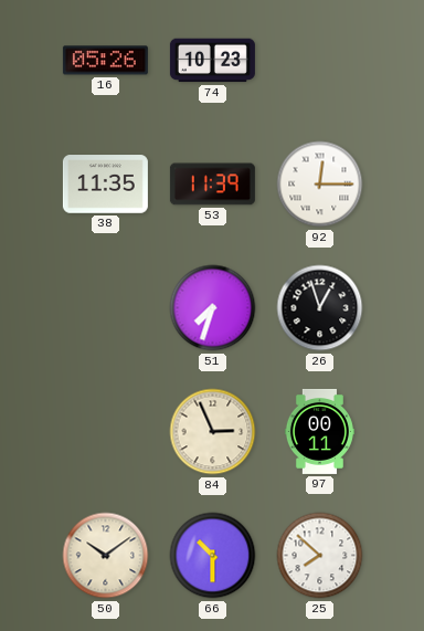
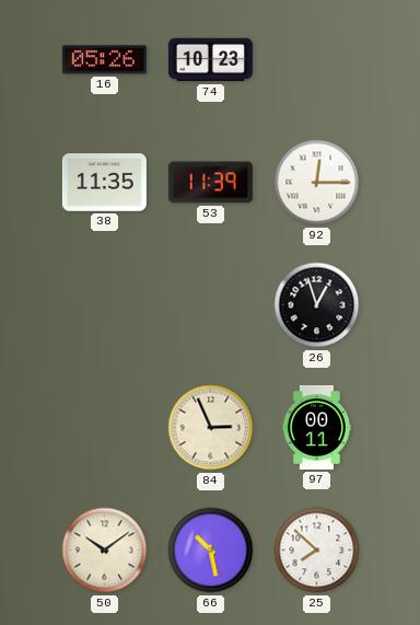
51: 7:33 -> none
66: 10:30 -> 10:28
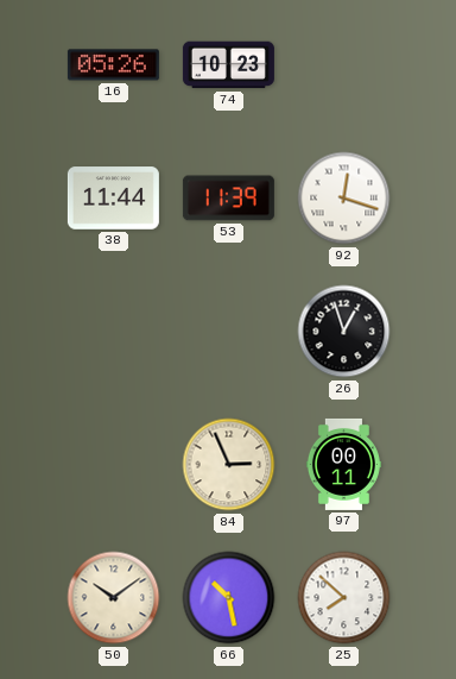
38: 11:35 -> 11:44
92: 12:15 -> 12:18
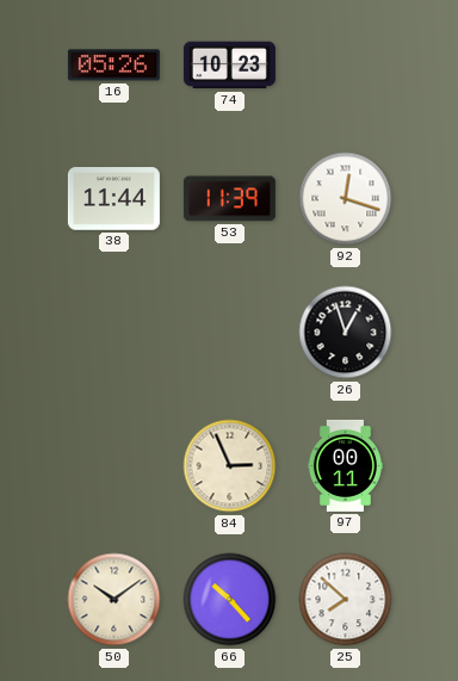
66: 10:28 -> 10:23
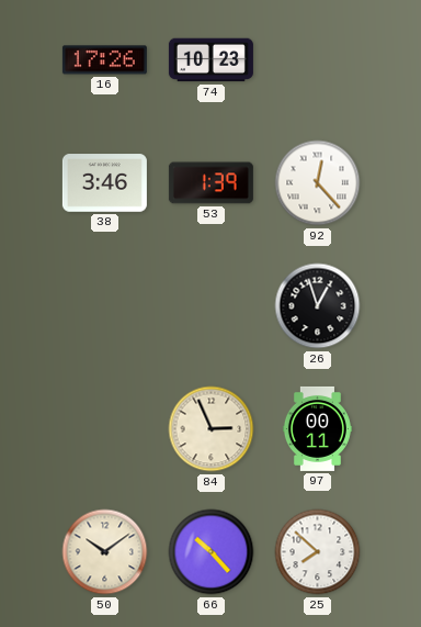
16: 05:26 -> 17:26
38: 11:44 -> 3:46
53: 11:39 -> 1:39
92: 12:18 -> 12:23
